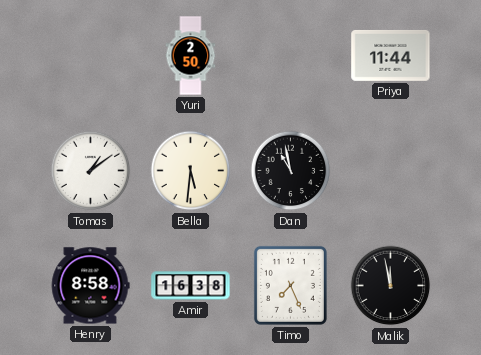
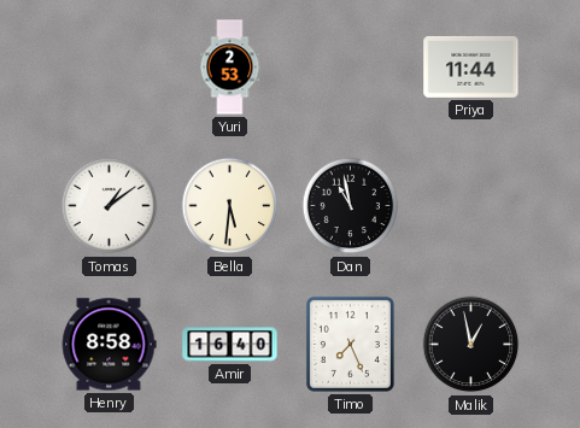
Yuri: 2:50 -> 2:53
Amir: 16:38 -> 16:40
Malik: 11:58 -> 12:58
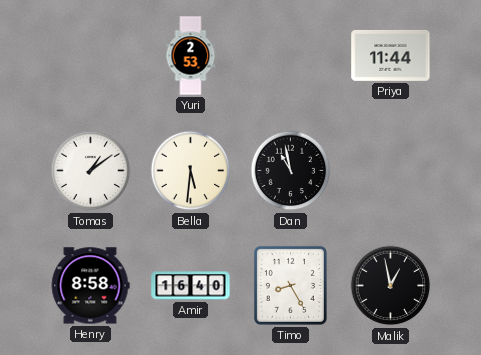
Timo: 7:26 -> 8:25
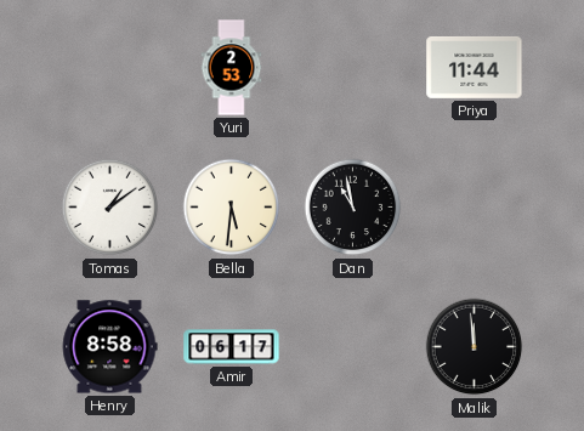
Amir: 16:40 -> 06:17
Timo: 8:25 -> none
Malik: 12:58 -> 11:59
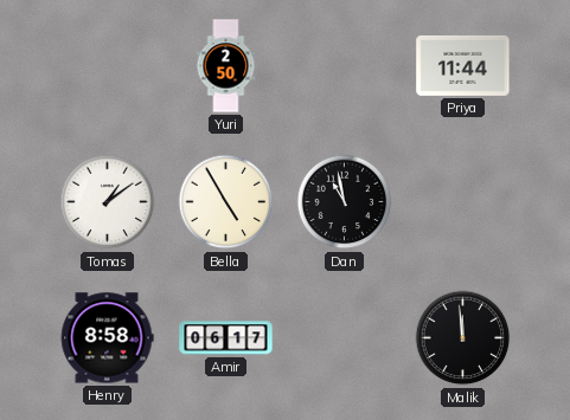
Yuri: 2:53 -> 2:50
Bella: 5:31 -> 4:55
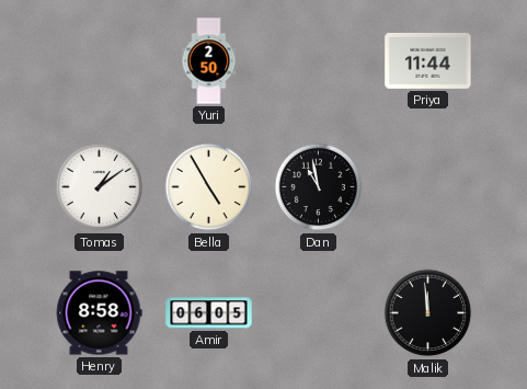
Amir: 06:17 -> 06:05
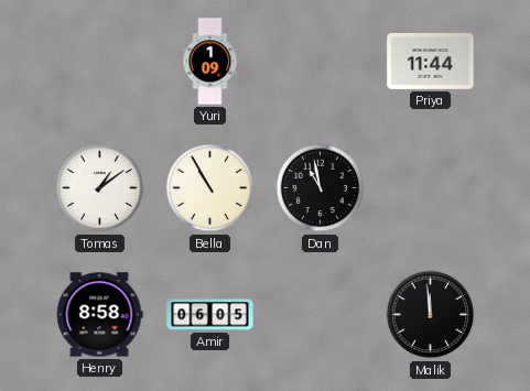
Yuri: 2:50 -> 1:09
Bella: 4:55 -> 10:55
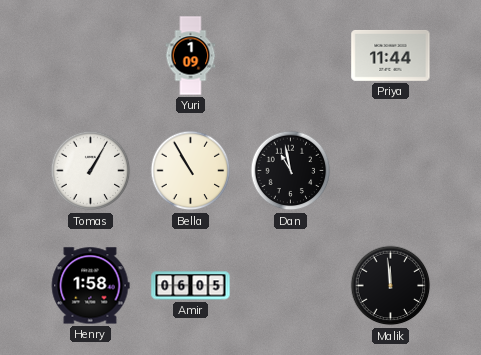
Tomas: 1:09 -> 1:05
Henry: 8:58 -> 1:58
